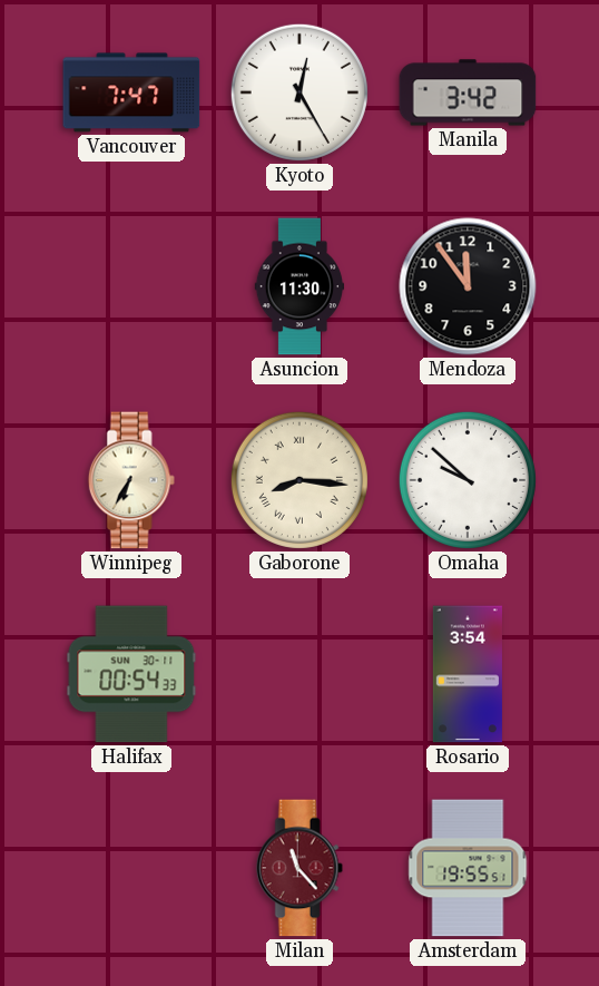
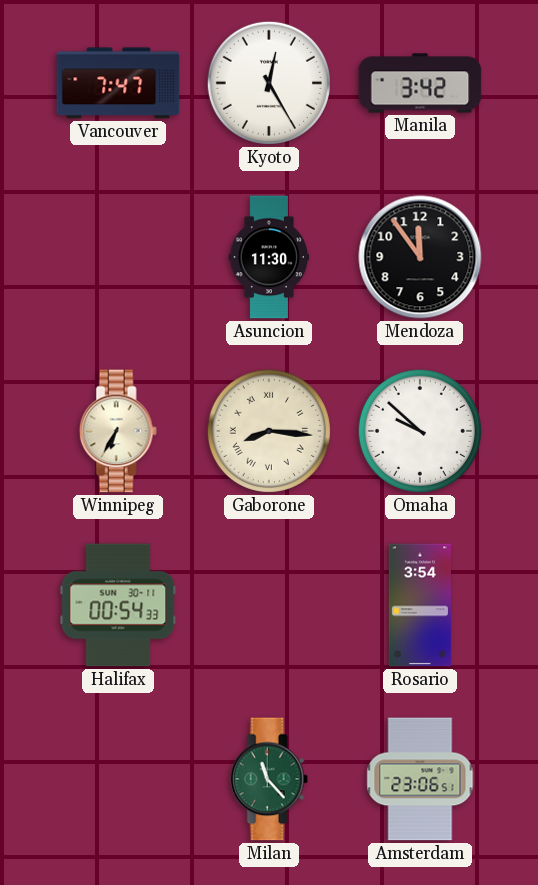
Milan dial: burgundy -> green
Amsterdam: 19:55 -> 23:06
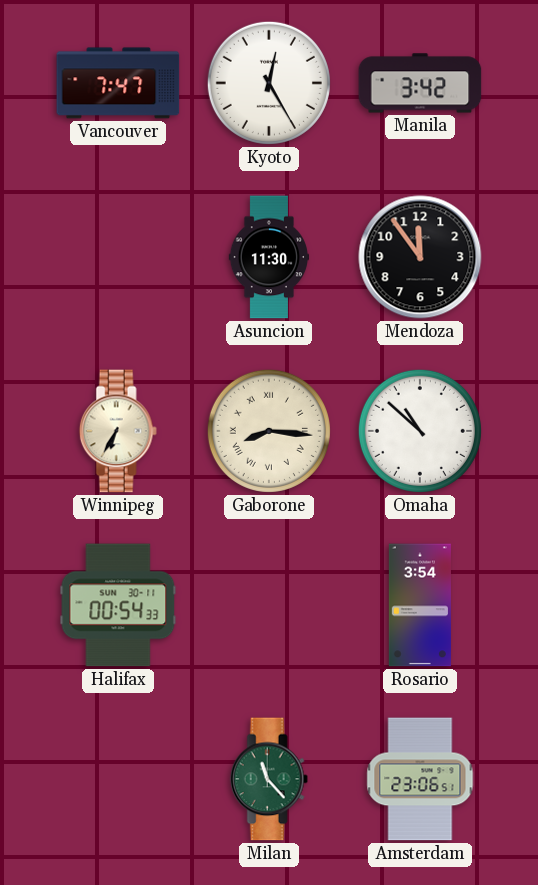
Omaha: 9:52 -> 10:52
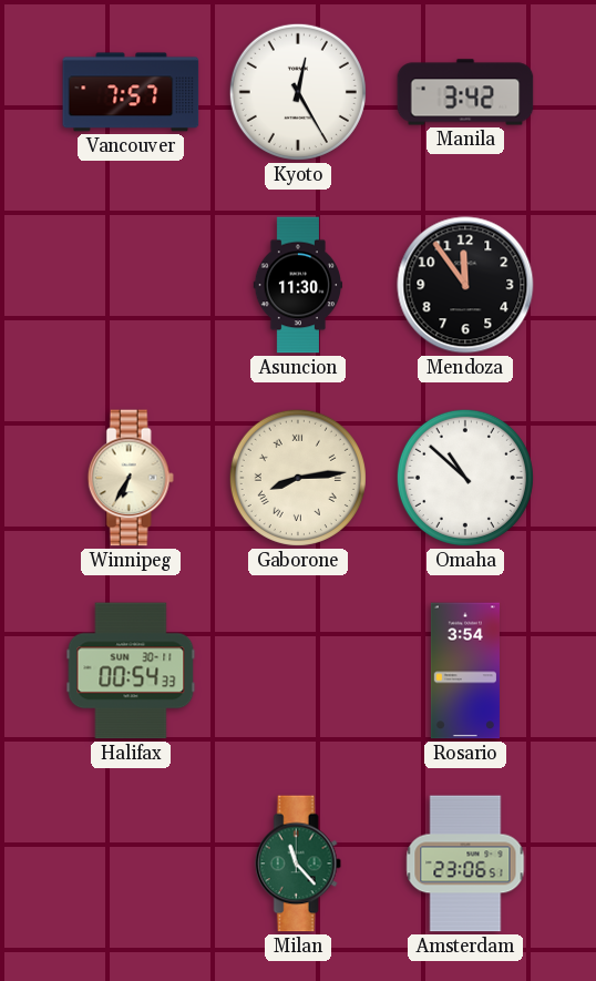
Vancouver: 7:47 -> 7:57
Gaborone: 8:16 -> 8:14
